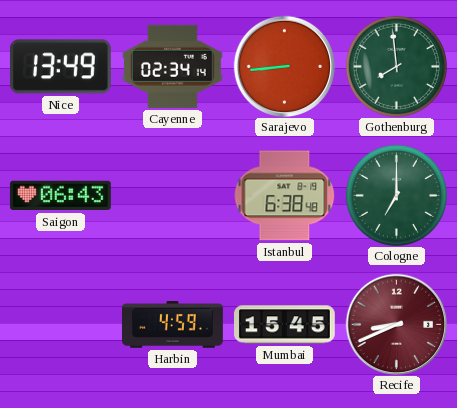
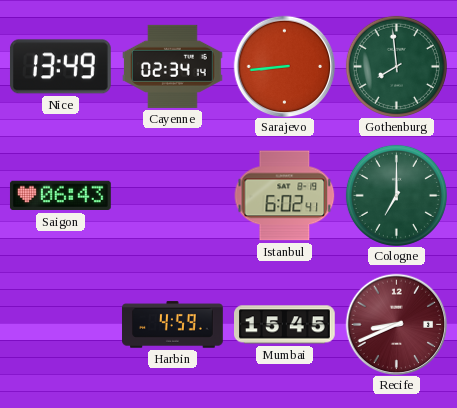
Istanbul: 6:38 -> 6:02
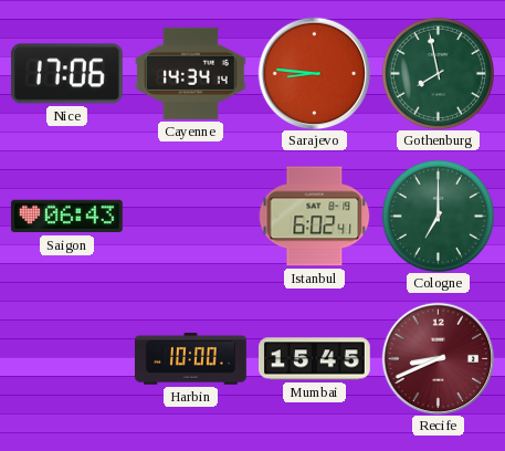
Nice: 13:49 -> 17:06
Cayenne: 02:34 -> 14:34
Sarajevo: 8:44 -> 8:46
Gothenburg: 7:59 -> 7:58
Harbin: 4:59 -> 10:00
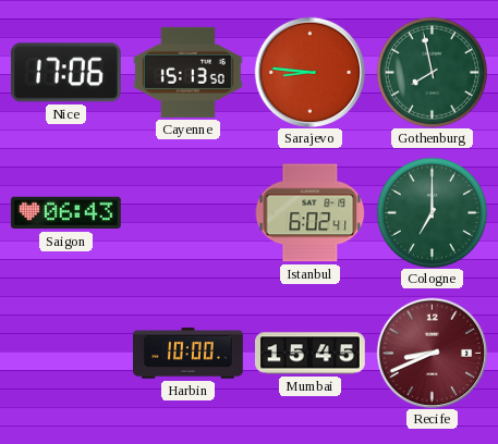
Cayenne: 14:34 -> 15:13
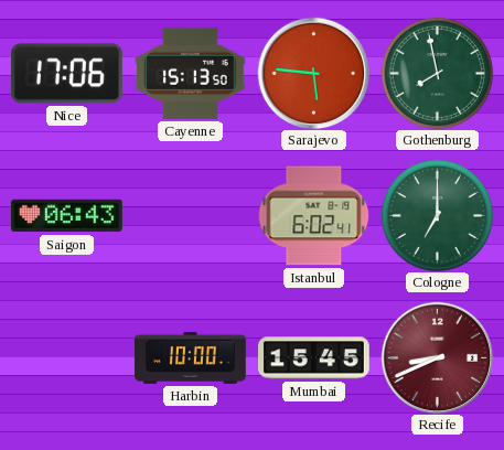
Sarajevo: 8:46 -> 5:46
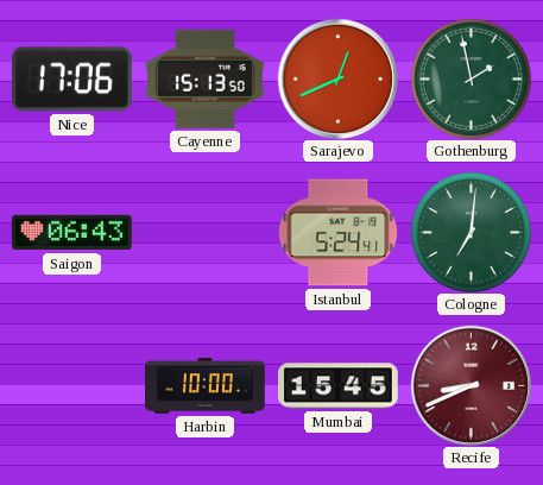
Sarajevo: 5:46 -> 12:41
Gothenburg: 7:58 -> 1:58
Istanbul: 6:02 -> 5:24
Cologne: 7:00 -> 7:01
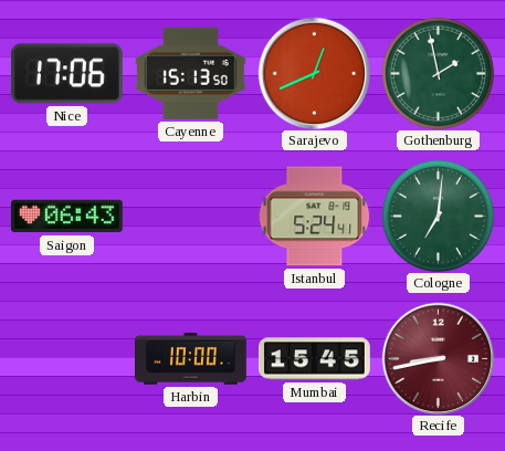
Recife: 8:41 -> 8:43
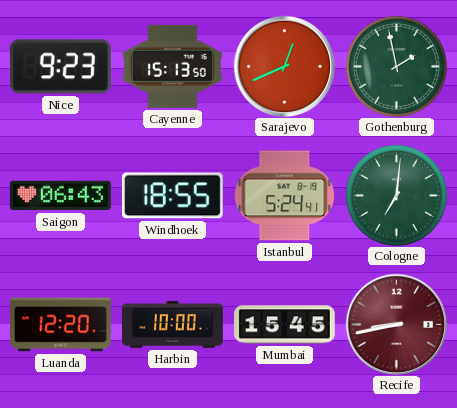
Nice: 17:06 -> 9:23
Windhoek: none -> 18:55
Luanda: none -> 12:20
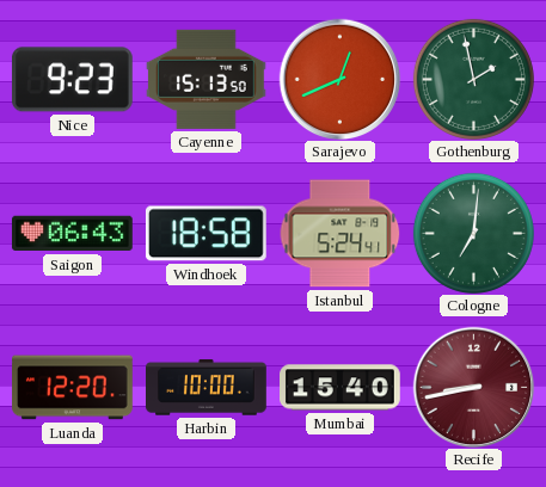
Windhoek: 18:55 -> 18:58
Mumbai: 15:45 -> 15:40
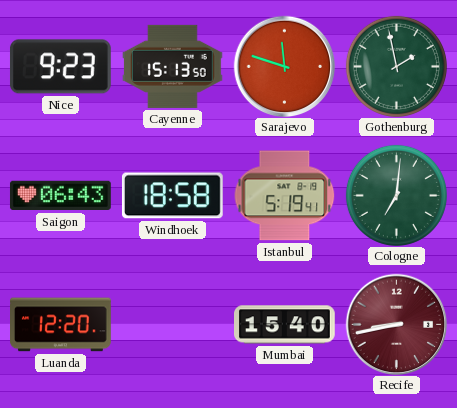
Sarajevo: 12:41 -> 11:48
Istanbul: 5:24 -> 5:19
Harbin: 10:00 -> none
